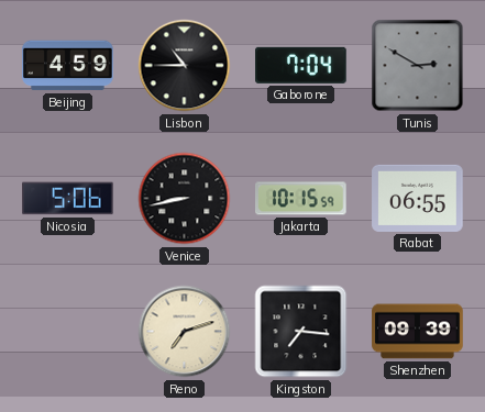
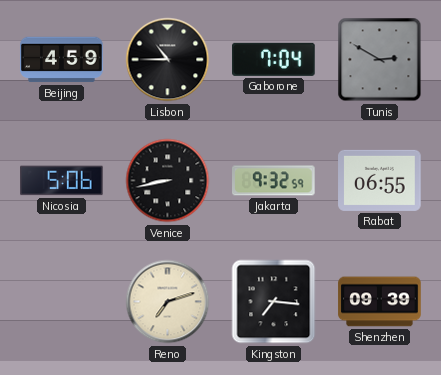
Jakarta: 10:15 -> 9:32
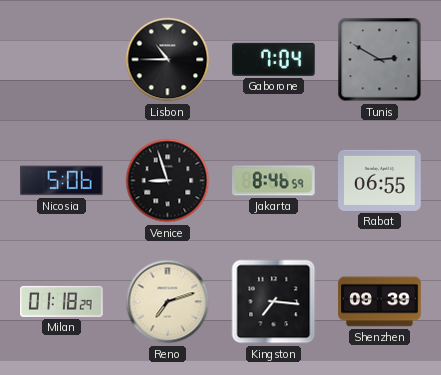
Beijing: 4:59 -> none
Venice: 8:43 -> 8:57
Jakarta: 9:32 -> 8:46
Milan: none -> 01:18
